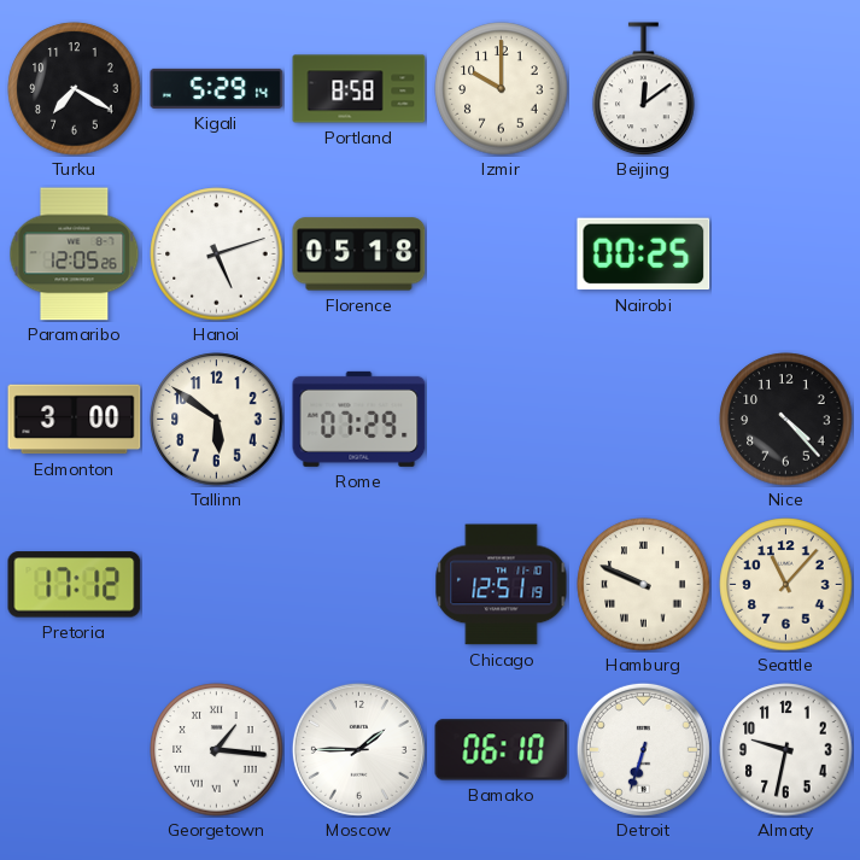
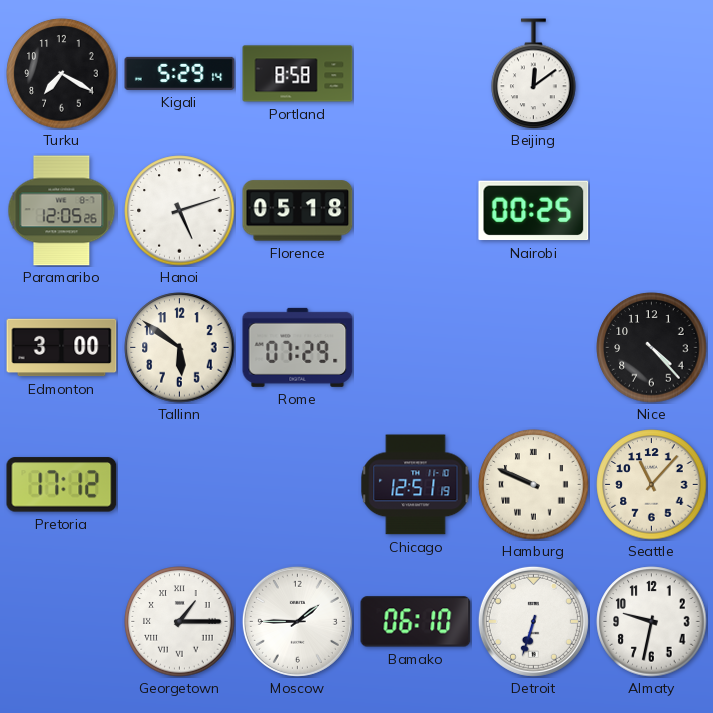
Izmir: 10:00 -> none
Georgetown: 1:16 -> 1:15
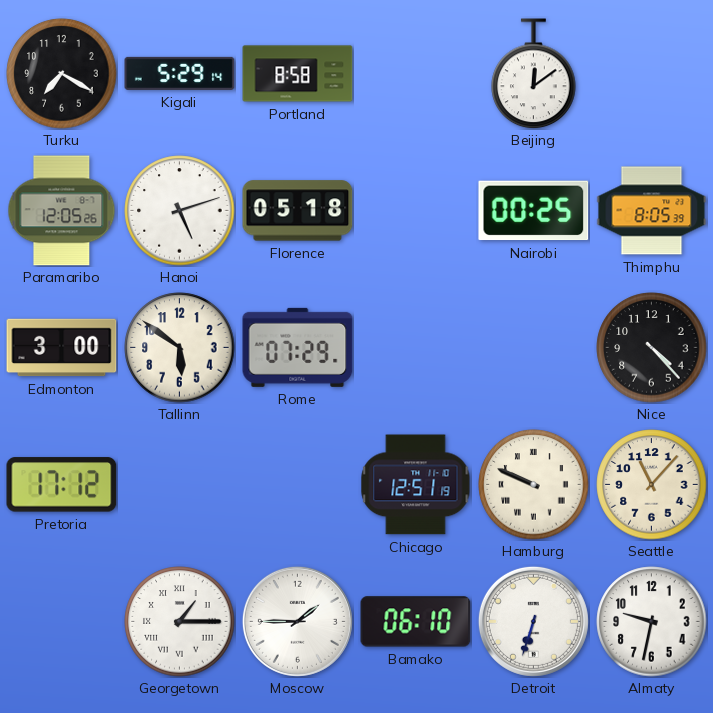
Thimphu: none -> 8:05
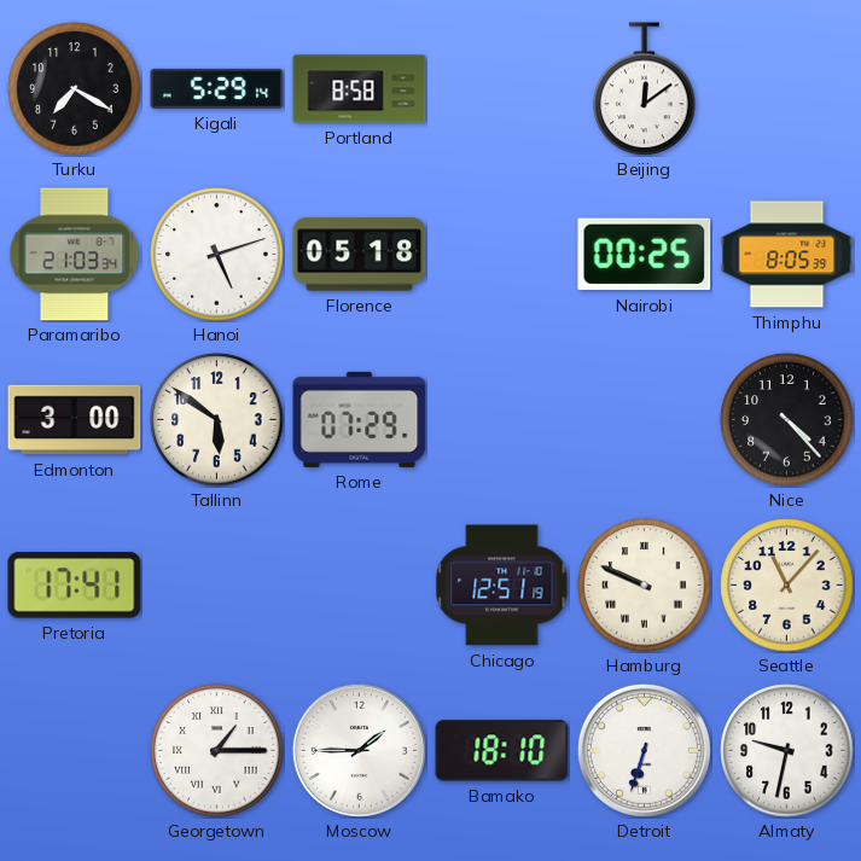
Paramaribo: 12:05 -> 21:03
Pretoria: 17:12 -> 17:41
Bamako: 06:10 -> 18:10
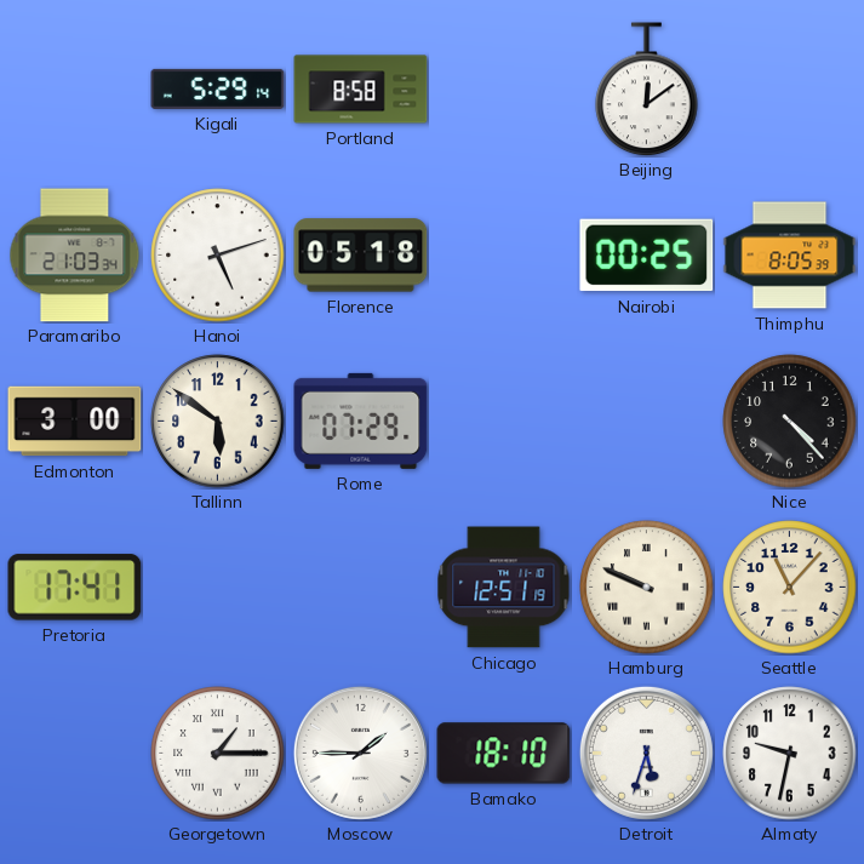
Turku: 7:20 -> none
Detroit: 6:33 -> 5:33
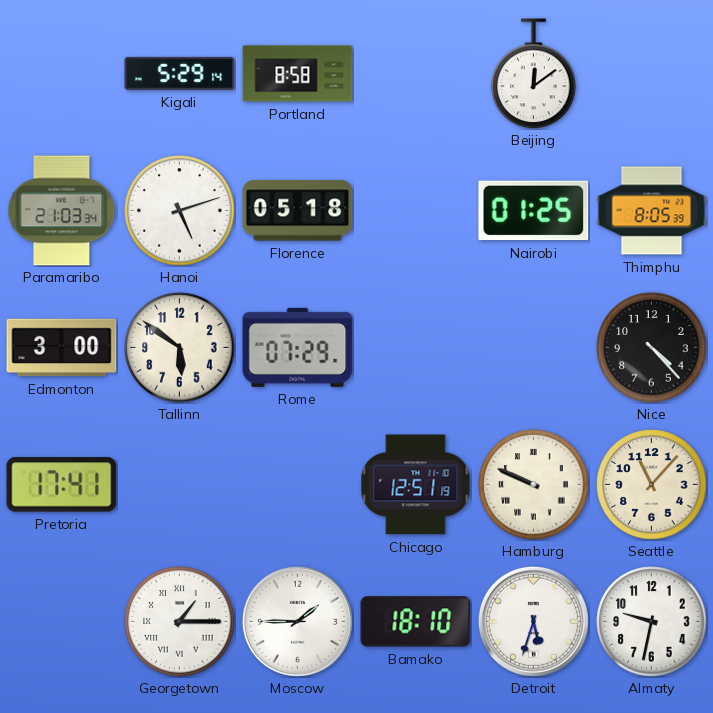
Nairobi: 00:25 -> 01:25
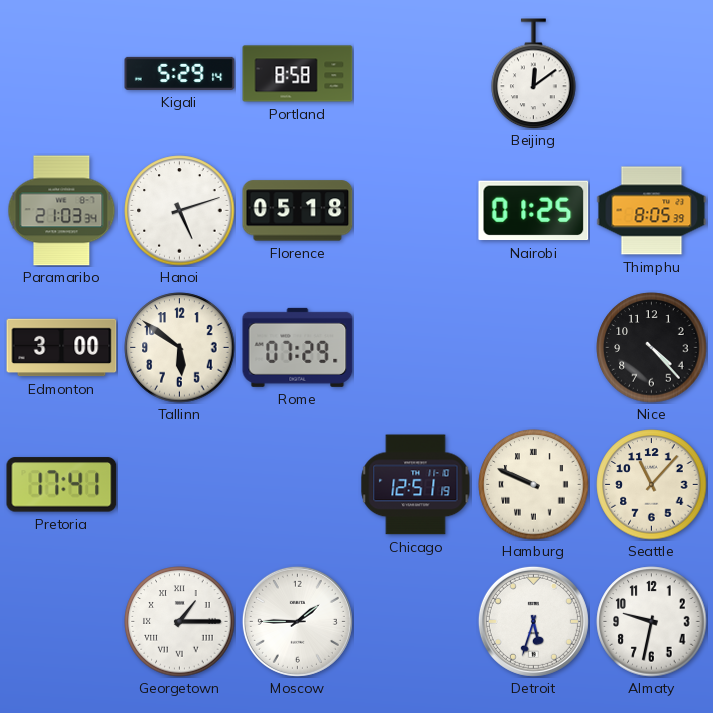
Bamako: 18:10 -> none
